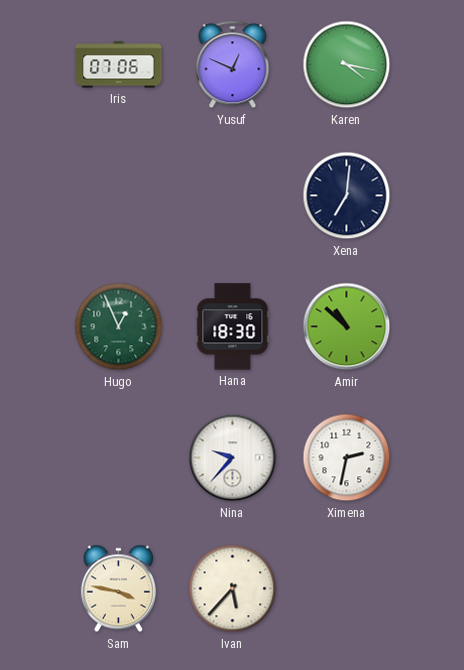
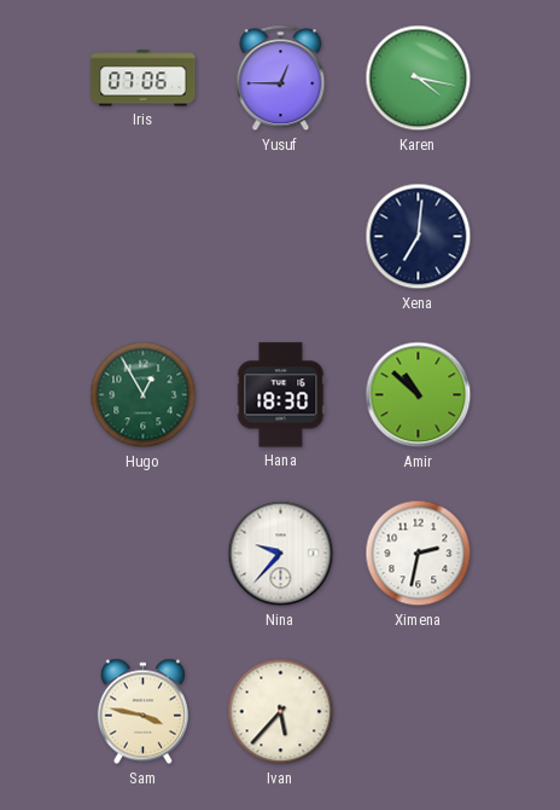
Yusuf: 12:49 -> 12:45
Hugo: 12:56 -> 12:55
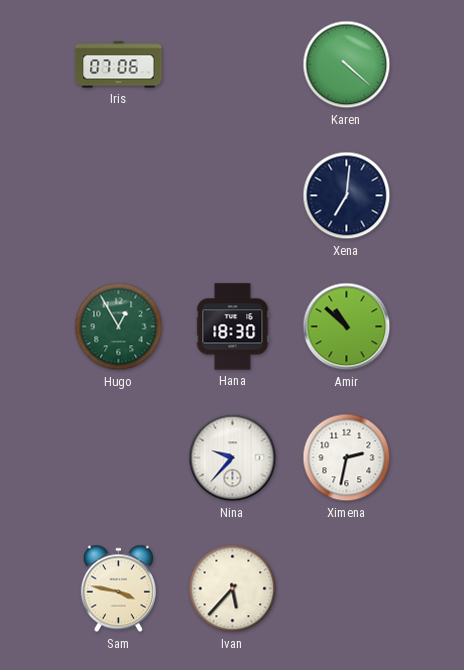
Yusuf: 12:45 -> none
Karen: 4:17 -> 4:22
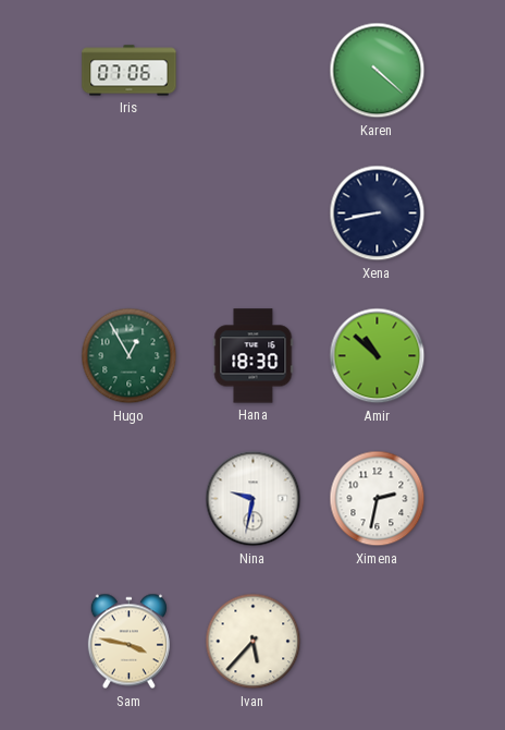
Xena: 7:01 -> 8:43
Nina: 9:37 -> 9:32
